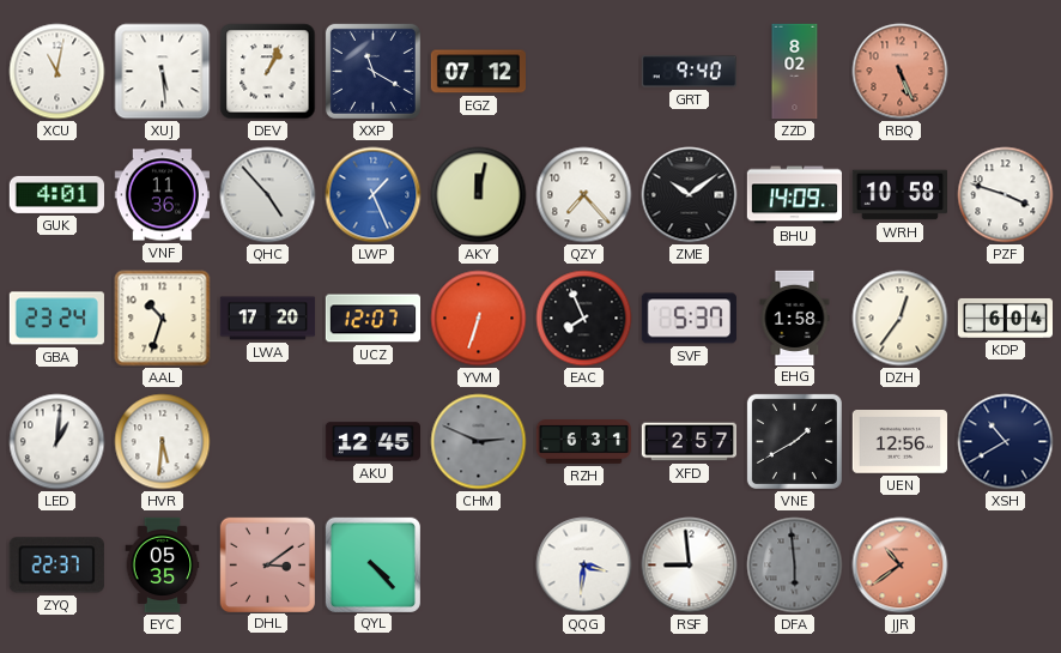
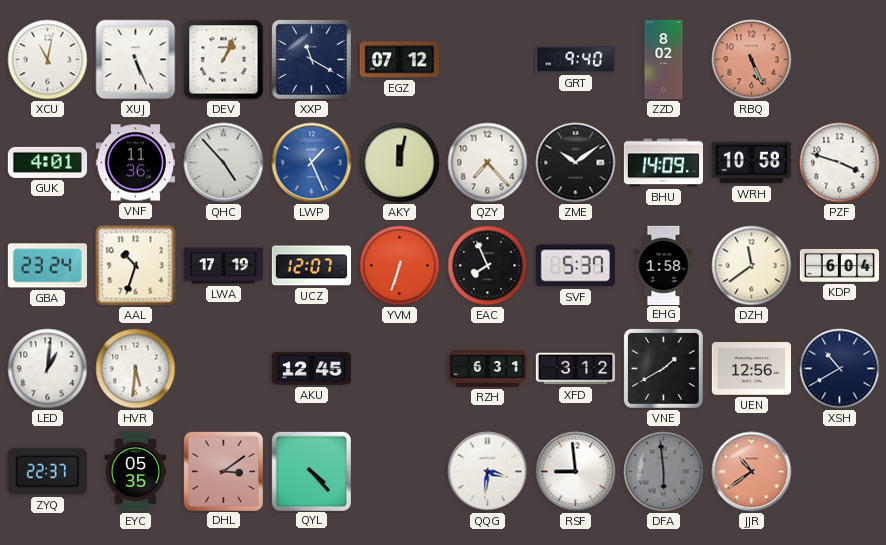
XUJ: 5:29 -> 5:26
LWA: 17:20 -> 17:19
DZH: 12:36 -> 11:39
CHM: 2:49 -> none
XFD: 2:57 -> 3:12
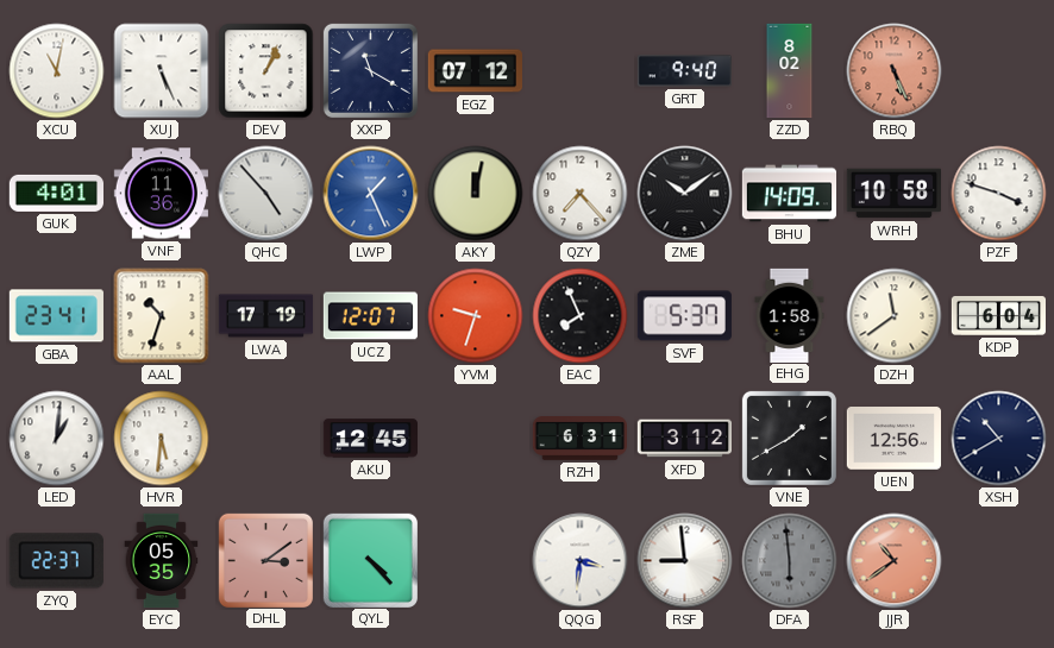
GBA: 23:24 -> 23:41
YVM: 6:33 -> 9:33
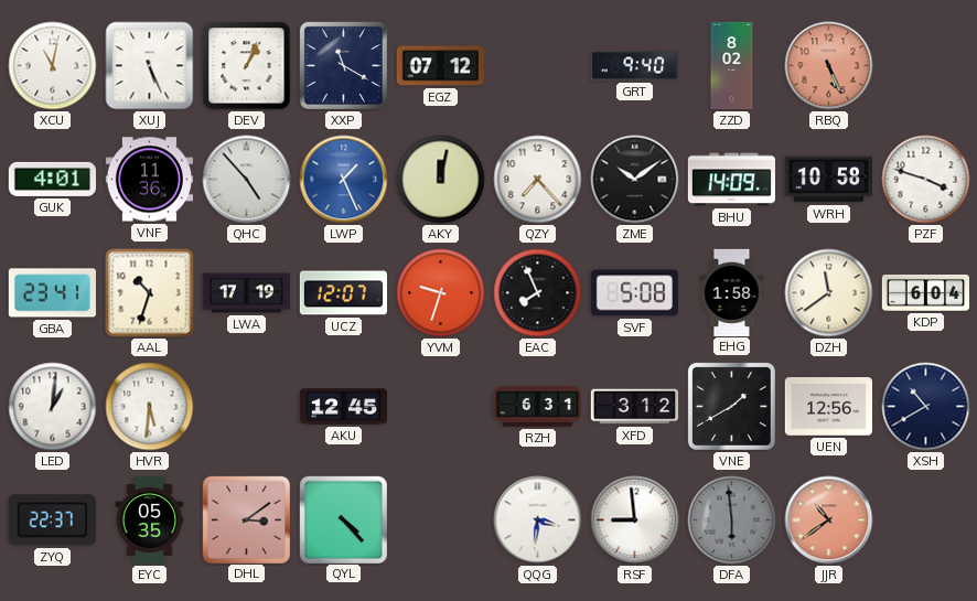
SVF: 5:37 -> 5:08
